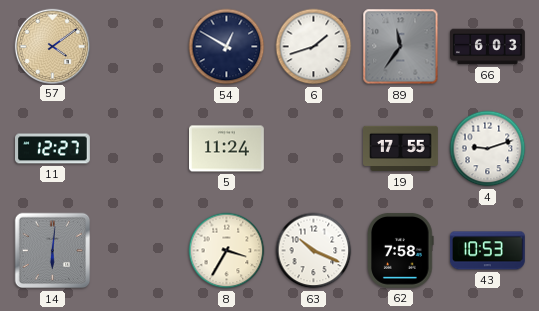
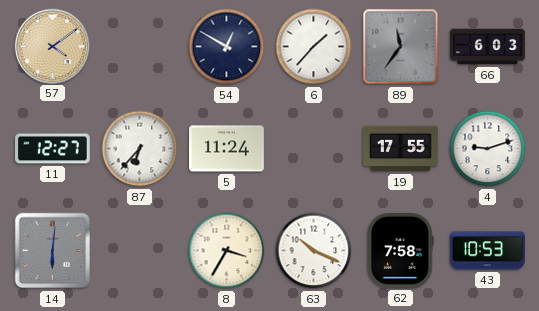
6: 1:42 -> 1:37
87: none -> 6:37
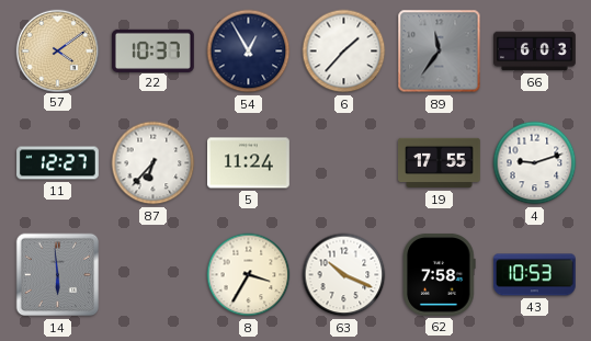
22: none -> 10:37
54: 12:50 -> 12:55
14: 6:01 -> 5:59
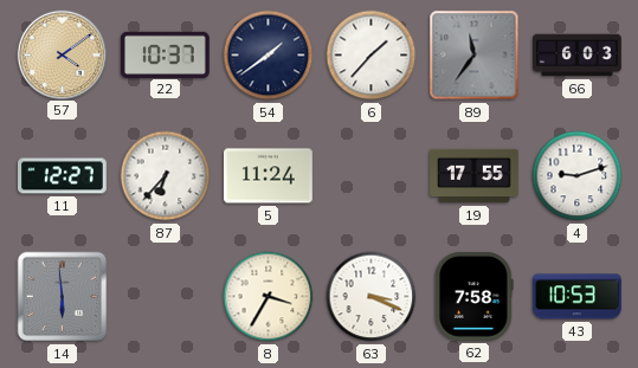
54: 12:55 -> 1:39
63: 10:19 -> 3:19
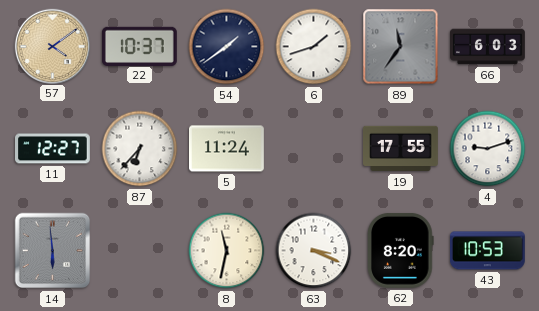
6: 1:37 -> 1:42
8: 3:35 -> 11:32
62: 7:58 -> 8:20
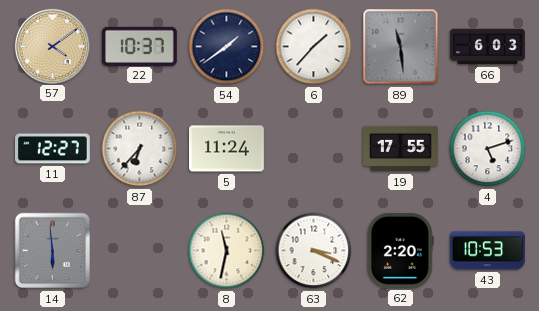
6: 1:42 -> 1:37
89: 11:36 -> 11:29
4: 9:12 -> 5:12
62: 8:20 -> 2:20
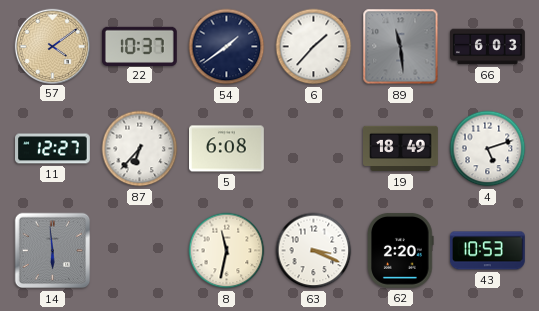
5: 11:24 -> 6:08
19: 17:55 -> 18:49
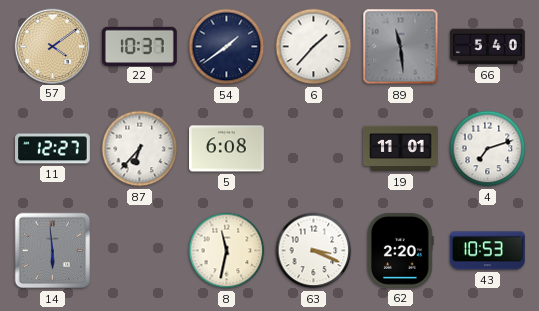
66: 6:03 -> 5:40
19: 18:49 -> 11:01
4: 5:12 -> 7:12
